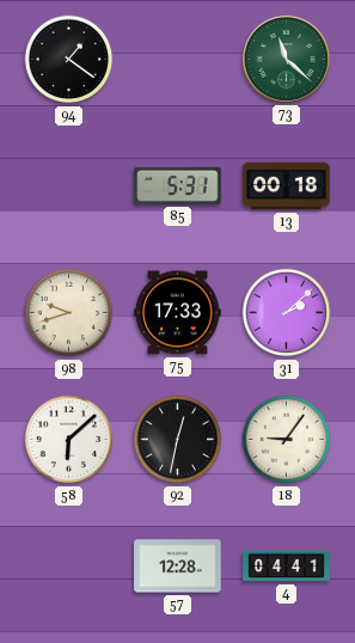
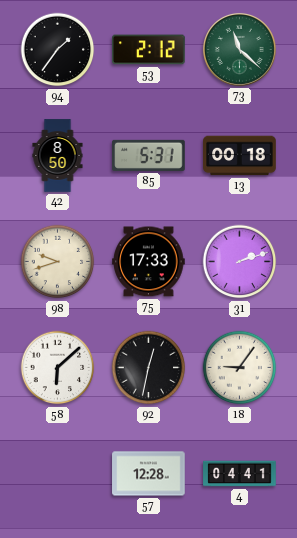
94: 1:21 -> 1:36
53: none -> 2:12
42: none -> 8:50
31: 2:08 -> 2:12
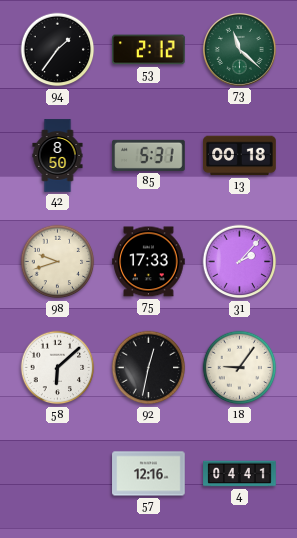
31: 2:12 -> 2:07
57: 12:28 -> 12:16
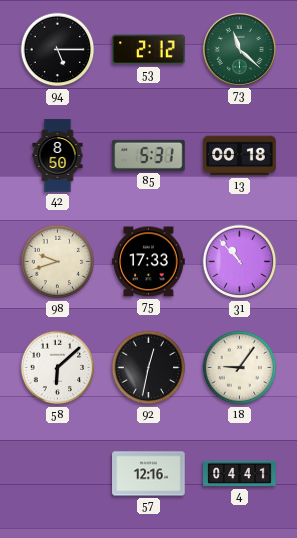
94: 1:36 -> 5:15
31: 2:07 -> 10:53
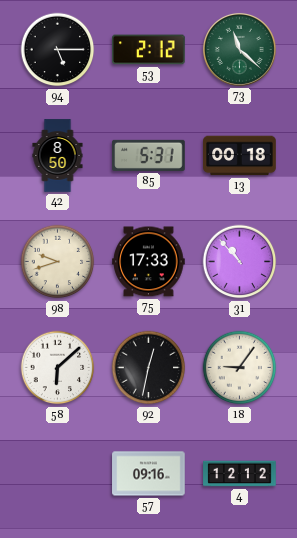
57: 12:16 -> 09:16
4: 04:41 -> 12:12
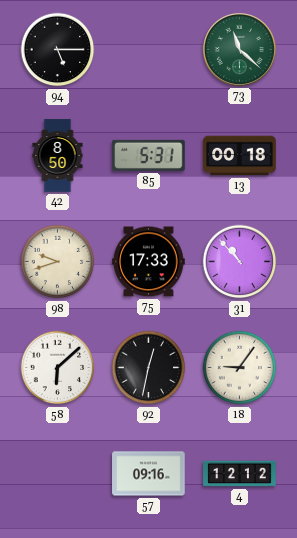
53: 2:12 -> none
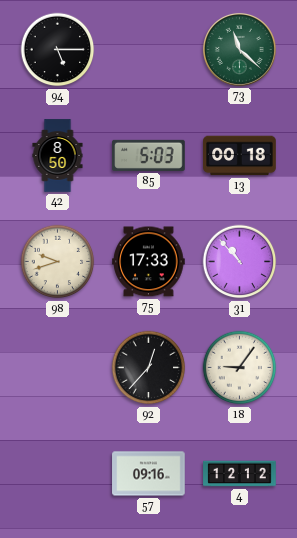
85: 5:31 -> 5:03
58: 6:08 -> none
92: 12:32 -> 12:37
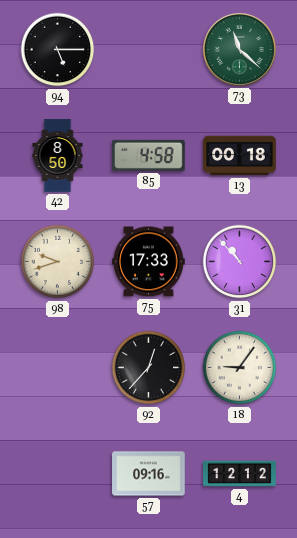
85: 5:03 -> 4:58
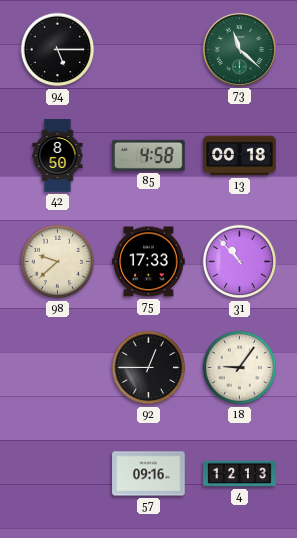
98: 9:42 -> 9:38
92: 12:37 -> 12:45
4: 12:12 -> 12:13
